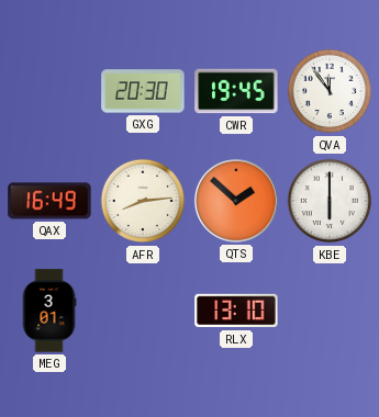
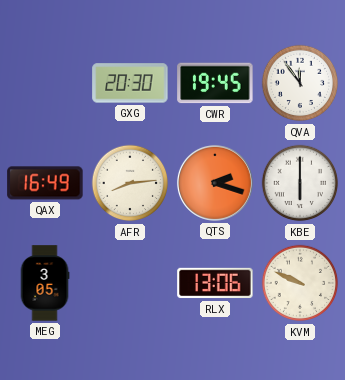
QTS: 1:52 -> 2:18
MEG: 3:01 -> 3:05
RLX: 13:10 -> 13:06
KVM: none -> 9:49
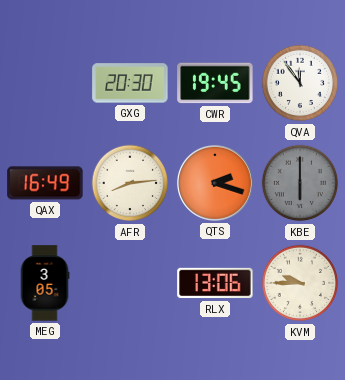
KBE dial: white -> grey
KVM: 9:49 -> 9:45
